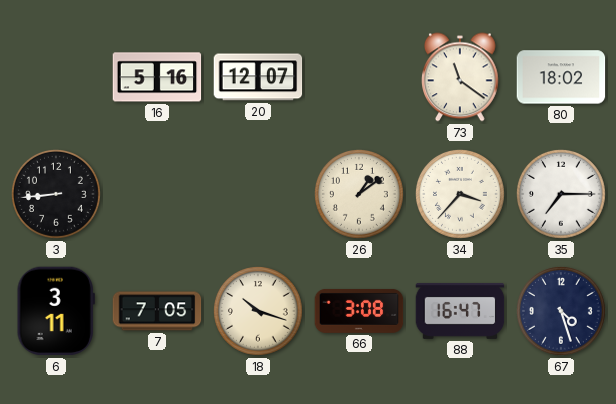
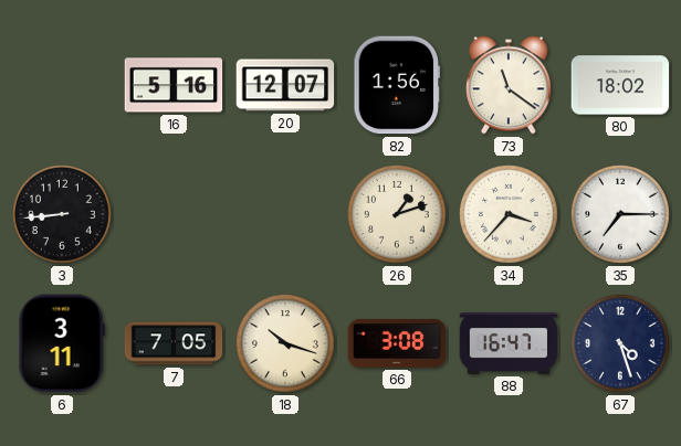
82: none -> 1:56
26: 1:09 -> 1:12
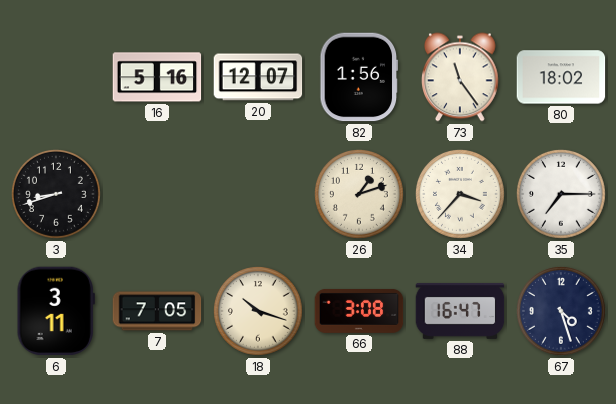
73: 11:21 -> 11:24
3: 8:44 -> 8:42
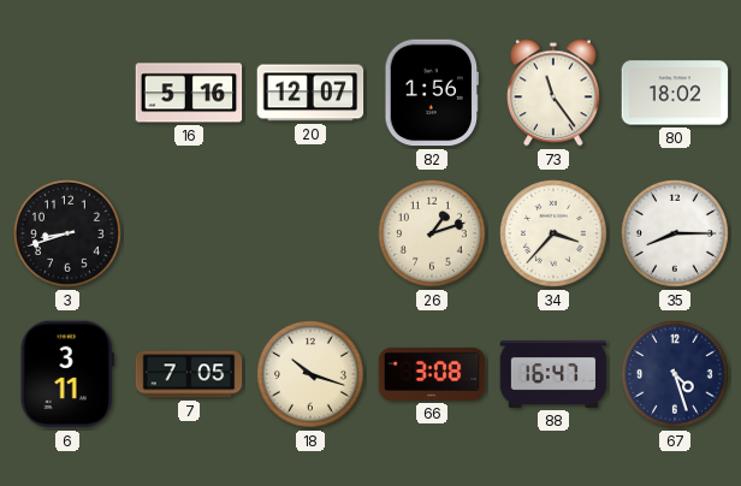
35: 7:15 -> 8:15
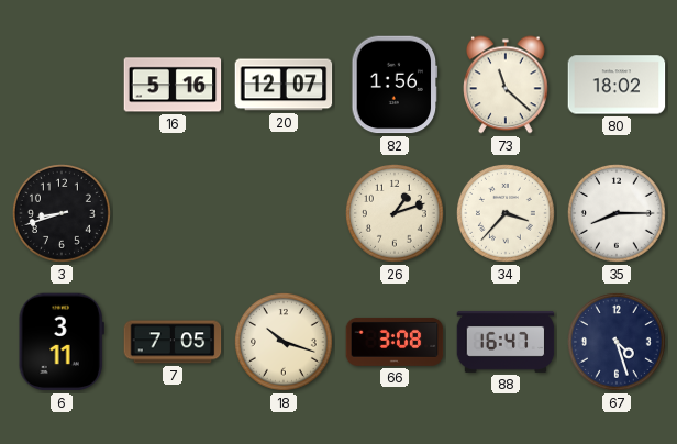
73: 11:24 -> 11:22
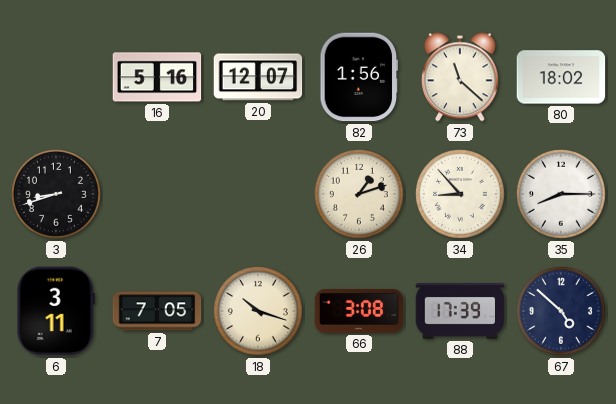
34: 3:37 -> 8:53
88: 16:47 -> 17:39
67: 4:27 -> 4:52
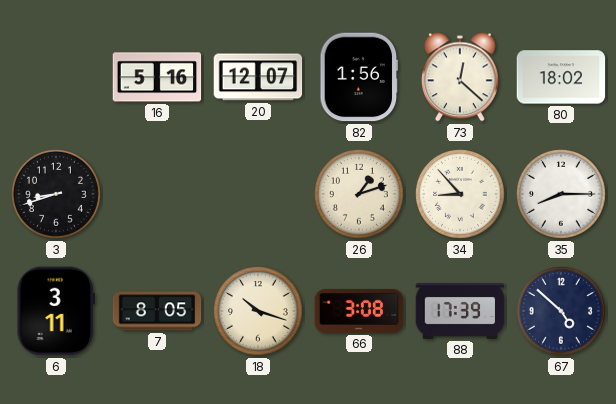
73: 11:22 -> 12:22
7: 7:05 -> 8:05
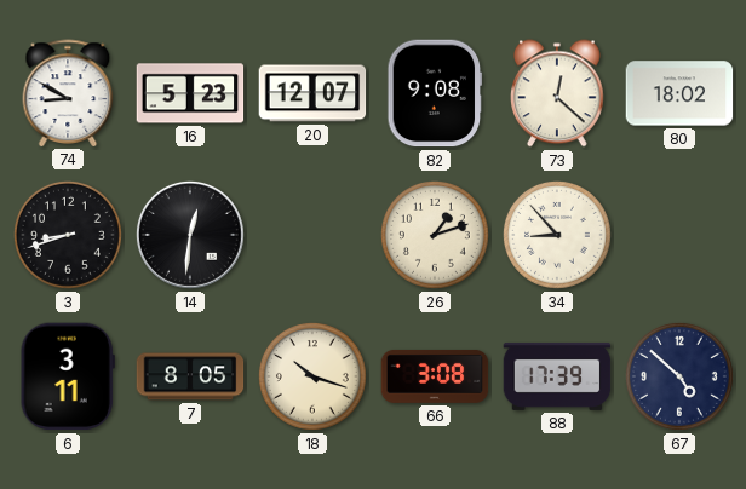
74: none -> 8:50
16: 5:16 -> 5:23
82: 1:56 -> 9:08
14: none -> 12:31
35: 8:15 -> none
